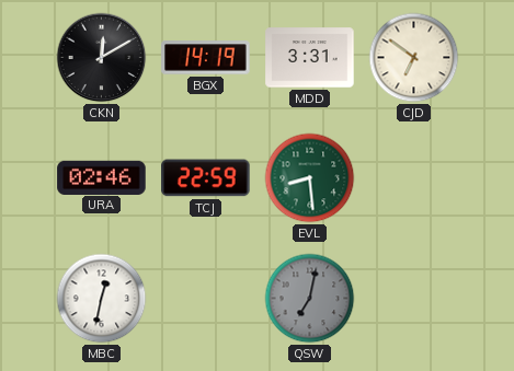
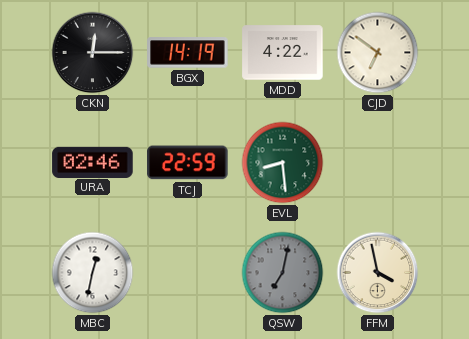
CKN: 12:10 -> 12:15
MDD: 3:31 -> 4:22
FFM: none -> 3:58
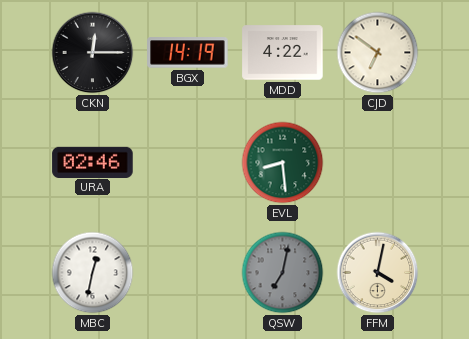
TCJ: 22:59 -> none
FFM: 3:58 -> 4:02
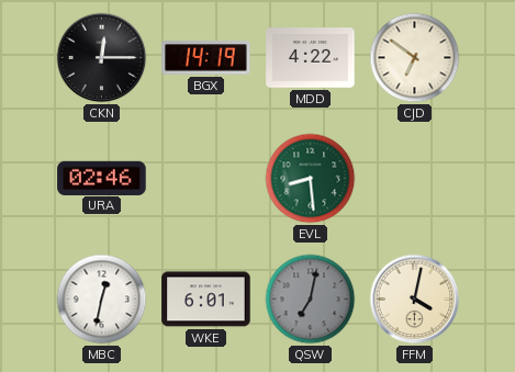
WKE: none -> 6:01
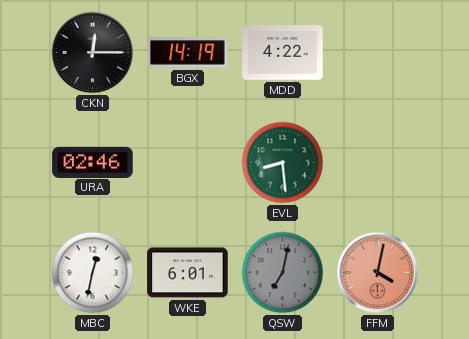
CJD: 6:51 -> none
FFM dial: cream -> salmon
